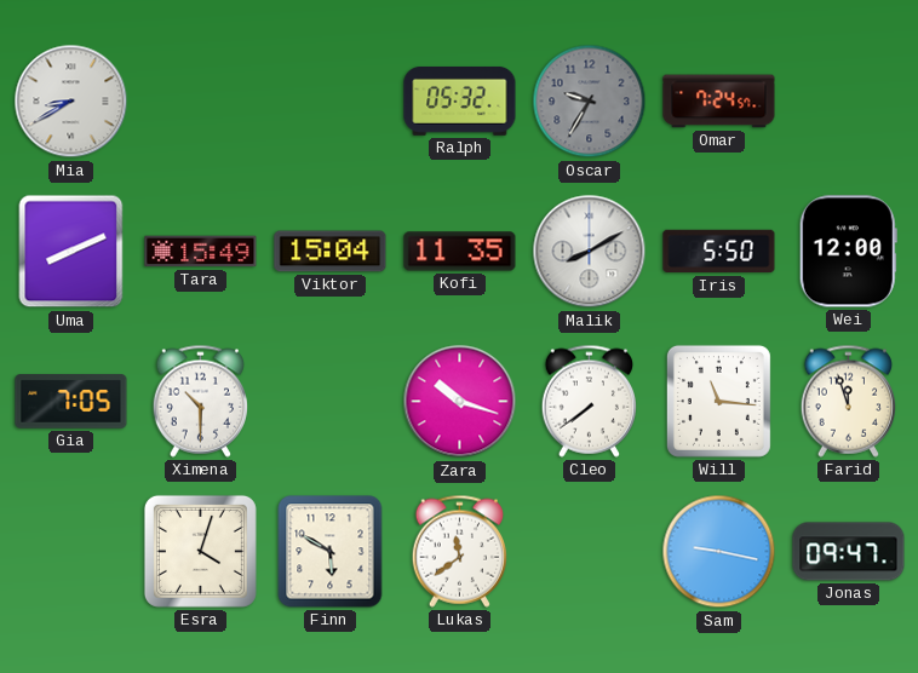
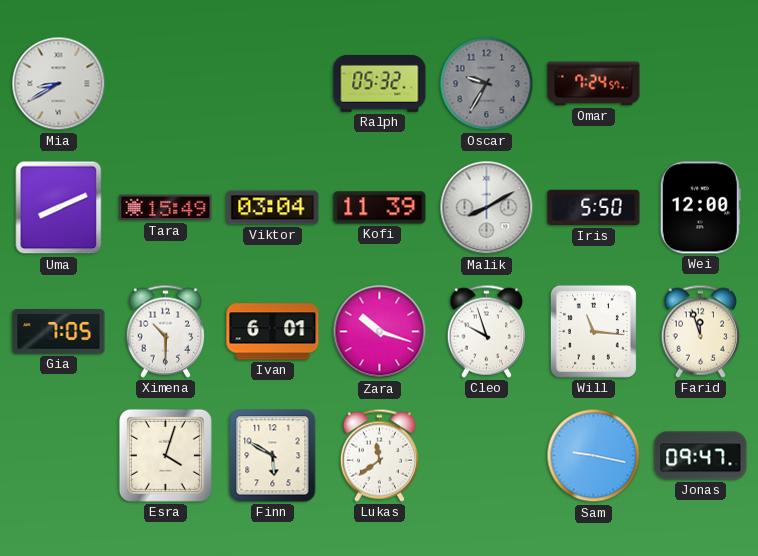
Viktor: 15:04 -> 03:04
Kofi: 11:35 -> 11:39
Ivan: none -> 6:01
Cleo: 7:39 -> 9:57
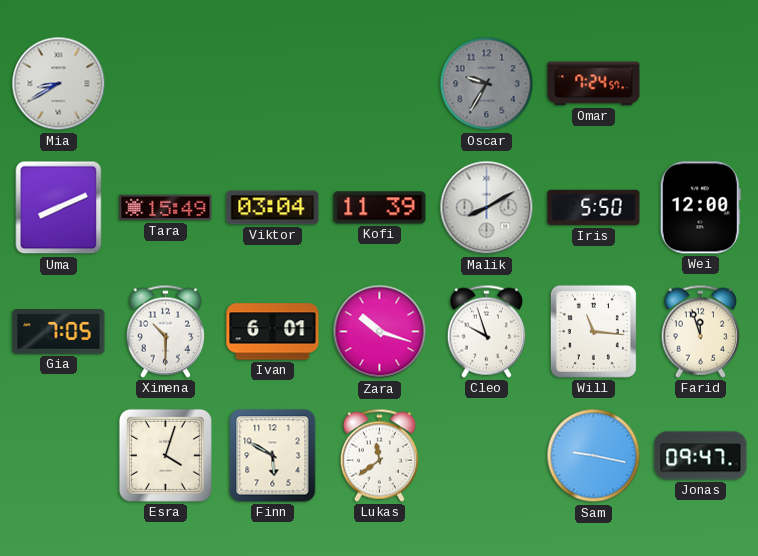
Ralph: 05:32 -> none
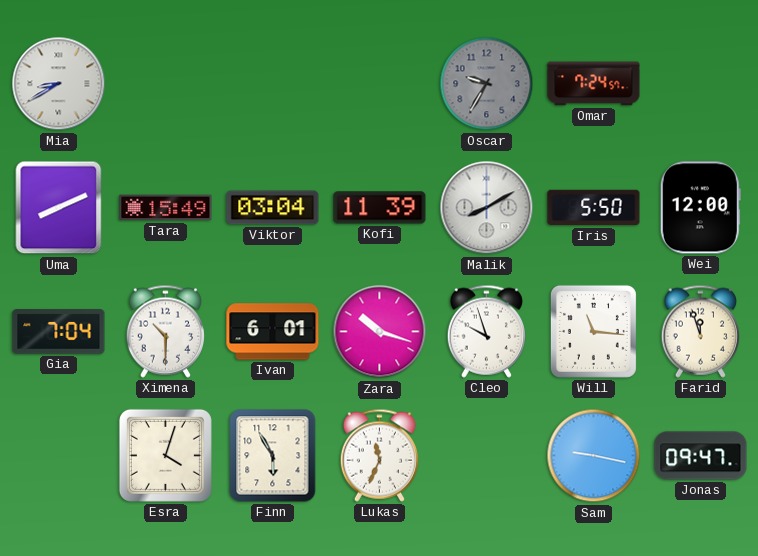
Gia: 7:05 -> 7:04
Finn: 5:50 -> 5:55
Lukas: 11:39 -> 11:34
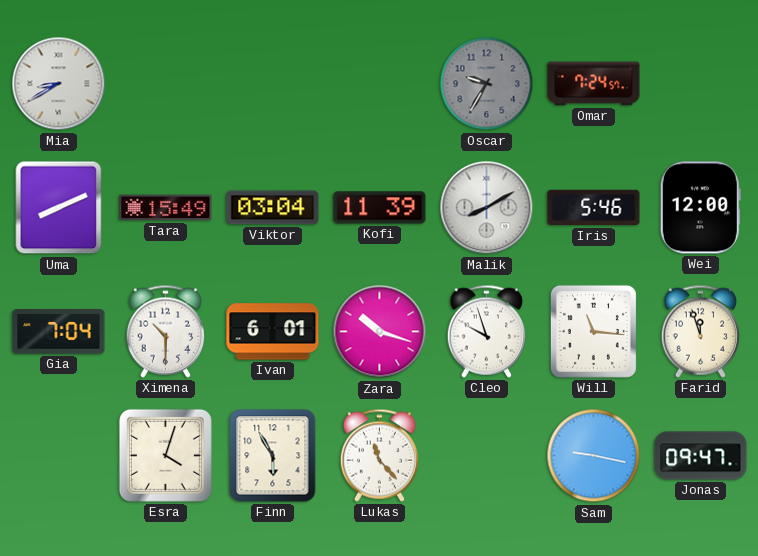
Iris: 5:50 -> 5:46
Lukas: 11:34 -> 11:23
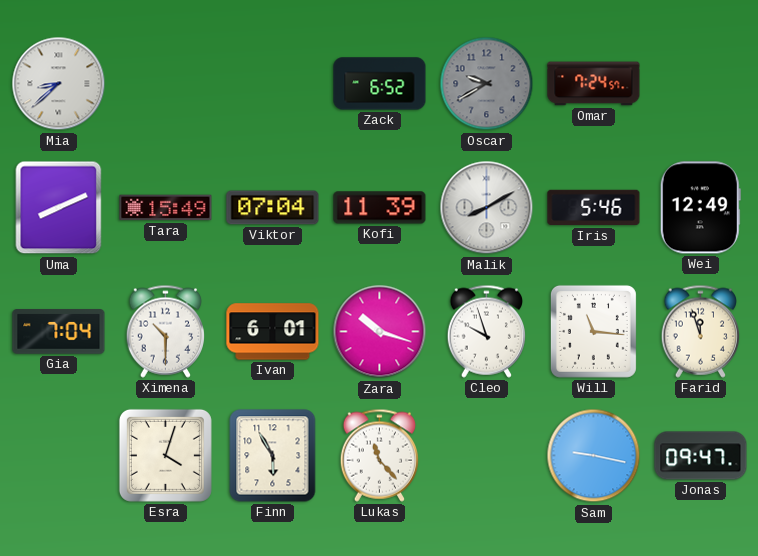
Mia: 8:40 -> 8:38
Zack: none -> 6:52
Oscar: 9:35 -> 9:40
Viktor: 03:04 -> 07:04
Wei: 12:00 -> 12:49
